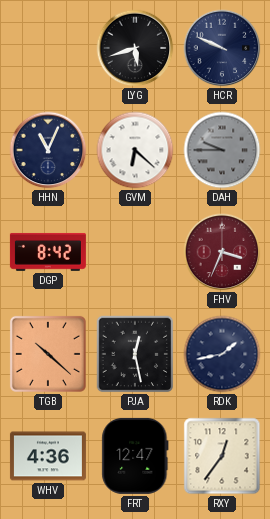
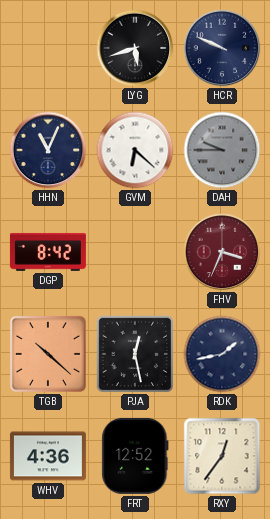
FRT: 12:47 -> 12:52
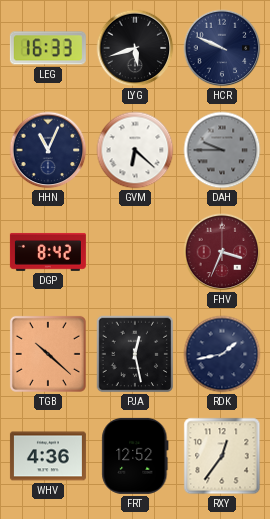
LEG: none -> 16:33
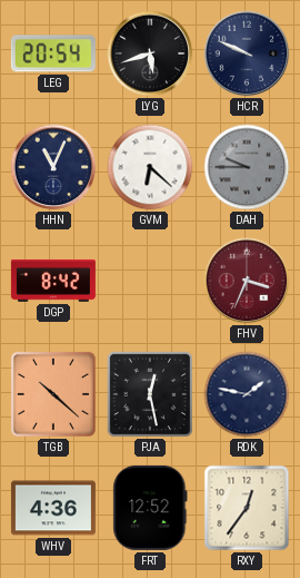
LEG: 16:33 -> 20:54
RDK: 1:43 -> 1:47
